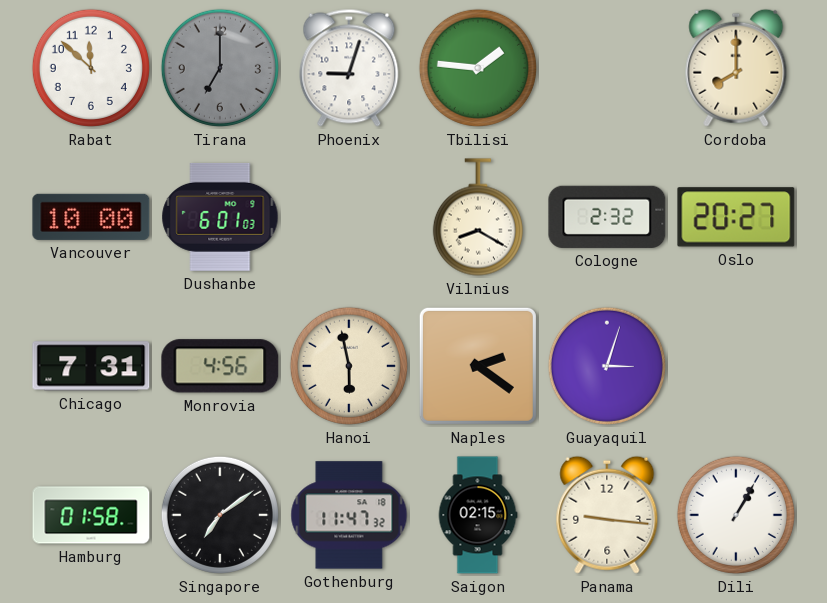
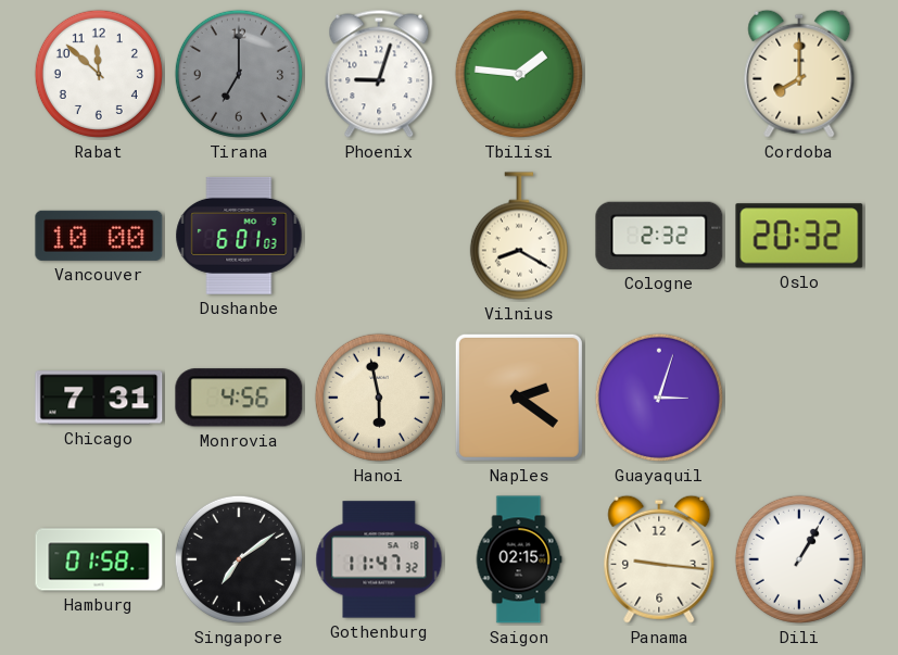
Oslo: 20:27 -> 20:32
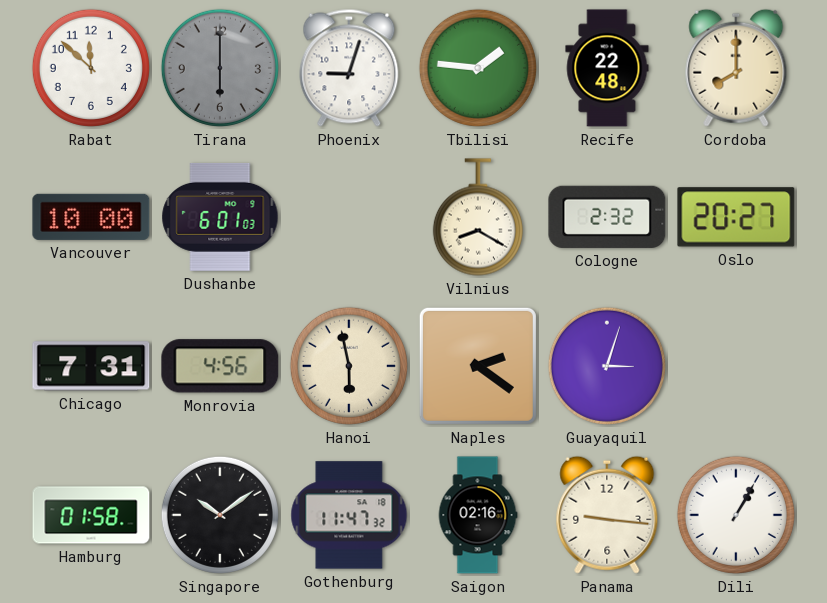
Tirana: 7:00 -> 6:00
Recife: none -> 22:48
Oslo: 20:32 -> 20:27
Singapore: 7:09 -> 10:09
Saigon: 02:15 -> 02:16
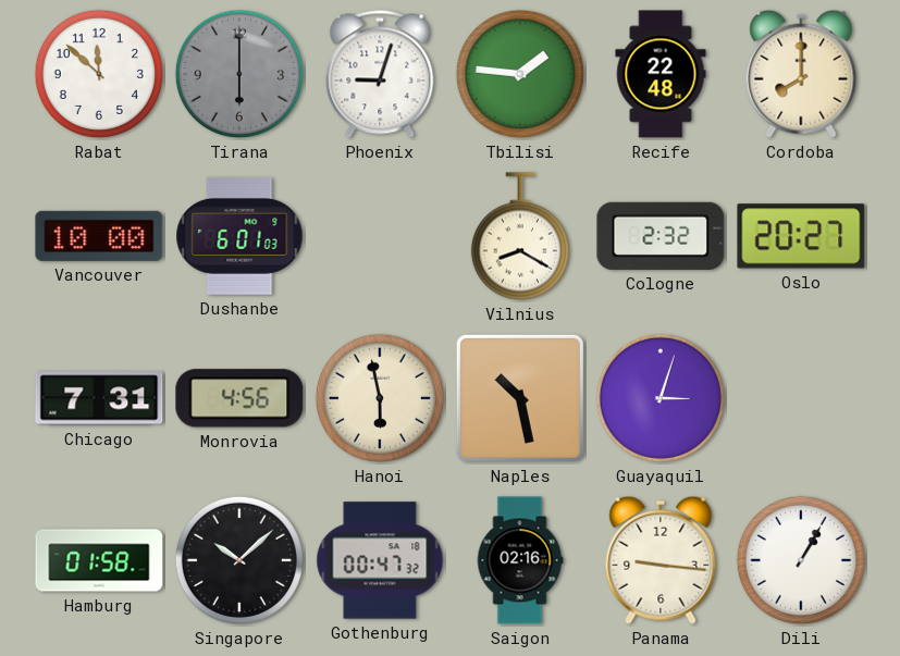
Naples: 2:21 -> 10:28
Singapore: 10:09 -> 10:08
Gothenburg: 11:47 -> 00:47
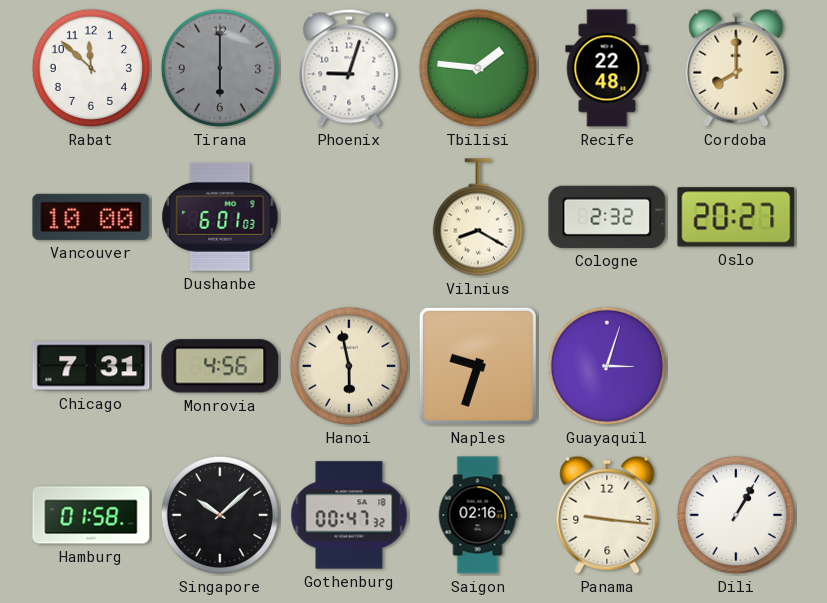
Naples: 10:28 -> 9:33
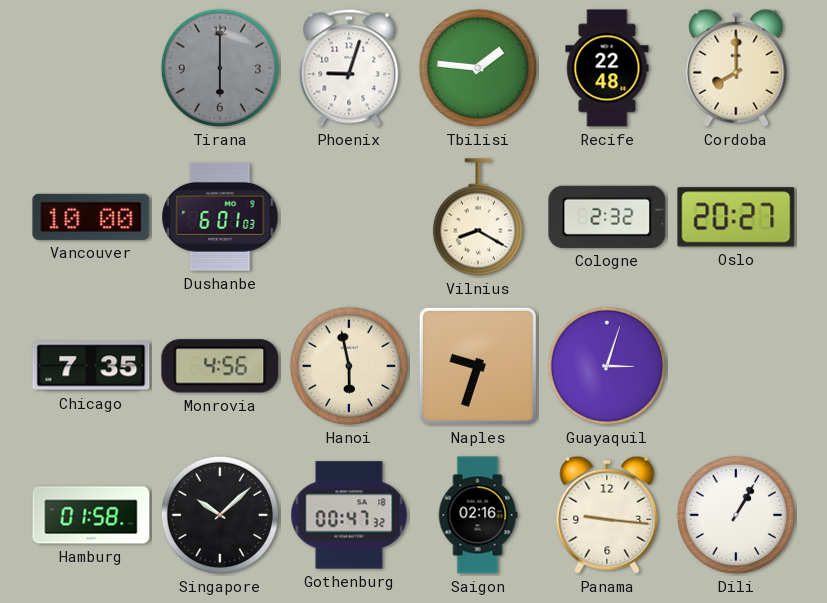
Rabat: 11:52 -> none
Chicago: 7:31 -> 7:35
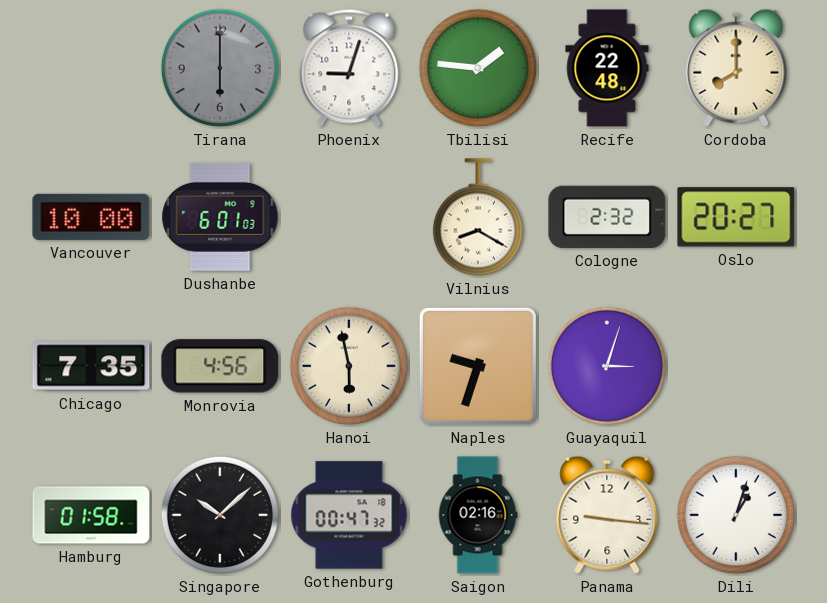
Dili: 1:05 -> 1:03
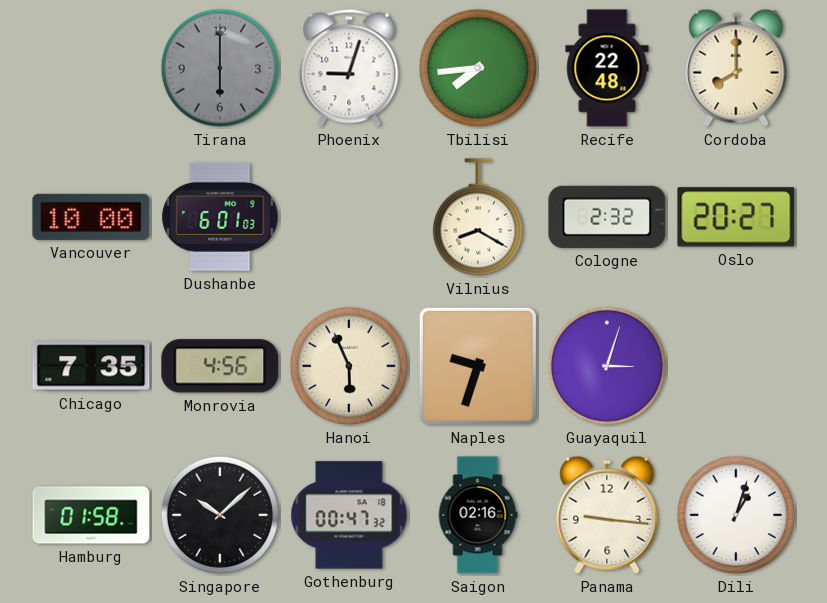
Tbilisi: 1:46 -> 7:44
Hanoi: 5:58 -> 5:56
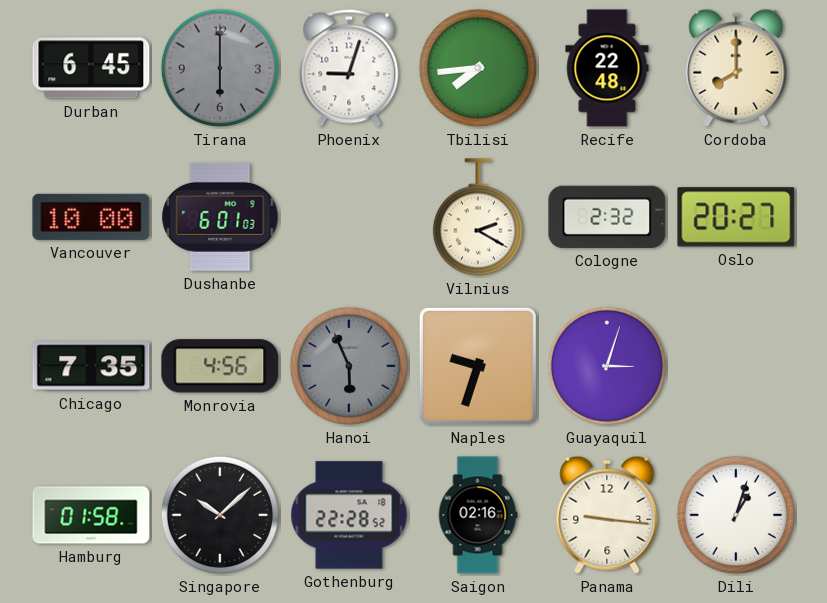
Durban: none -> 6:45
Vilnius: 8:20 -> 2:20
Hanoi dial: cream -> grey
Gothenburg: 00:47 -> 22:28
